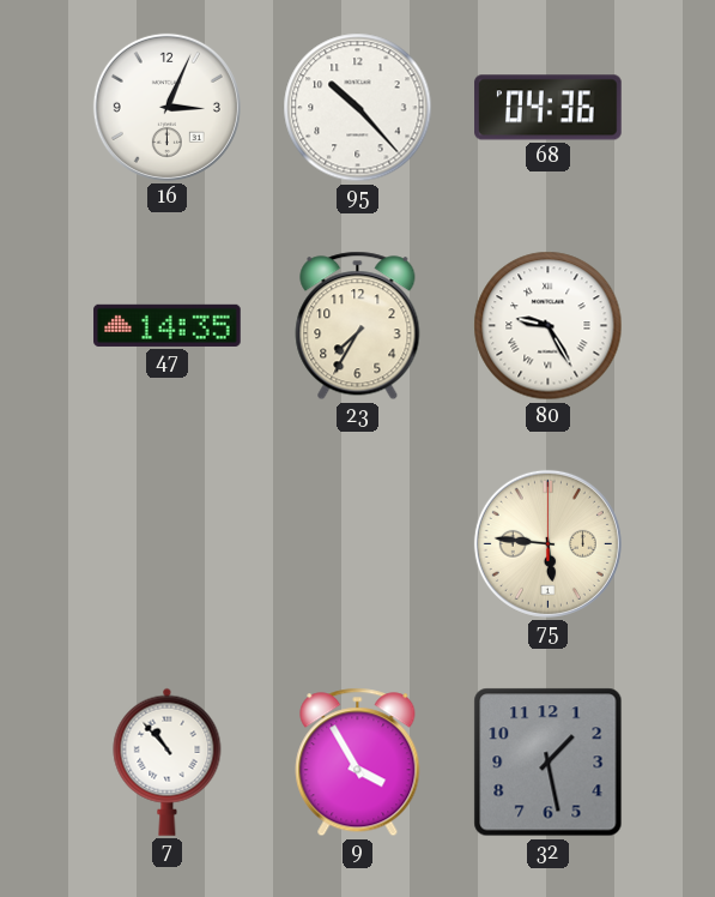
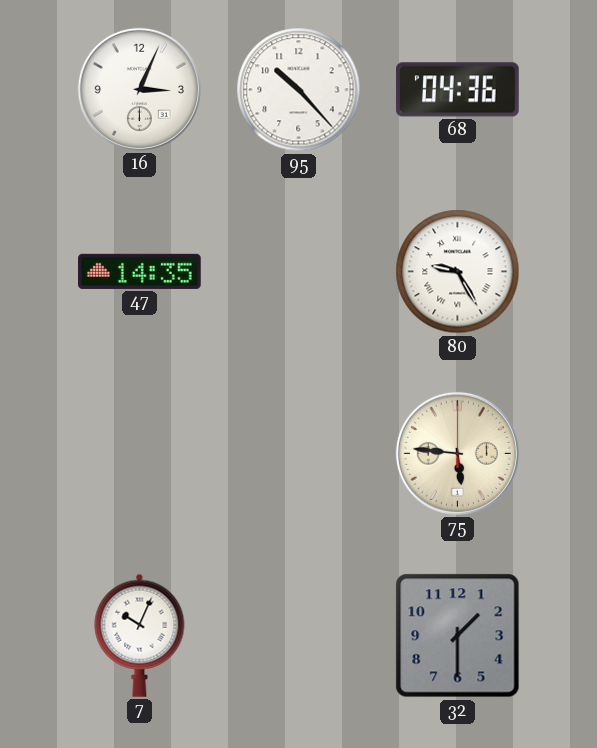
23: 7:35 -> none
7: 10:53 -> 10:04
9: 3:55 -> none
32: 1:28 -> 1:30
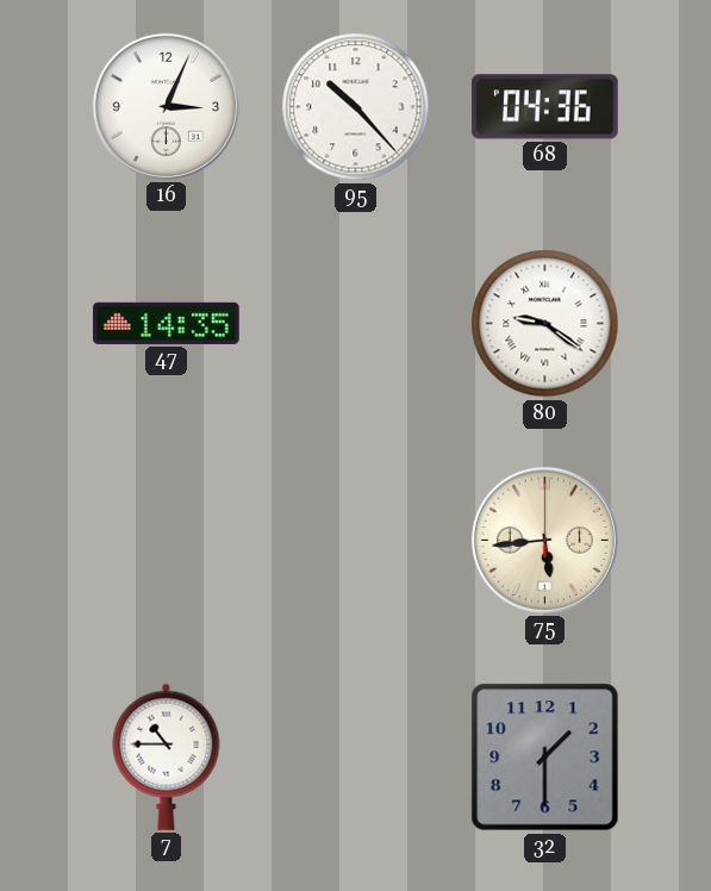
80: 9:25 -> 9:21
75: 5:46 -> 5:44
7: 10:04 -> 10:45
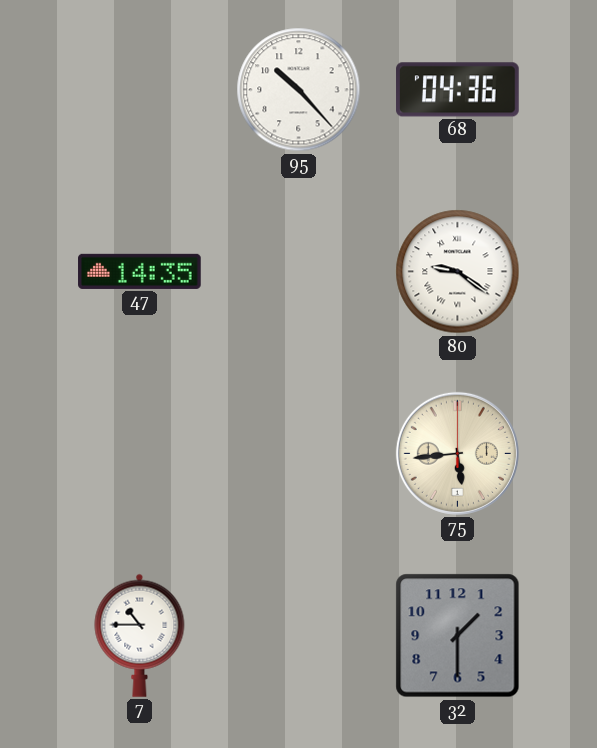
16: 3:04 -> none
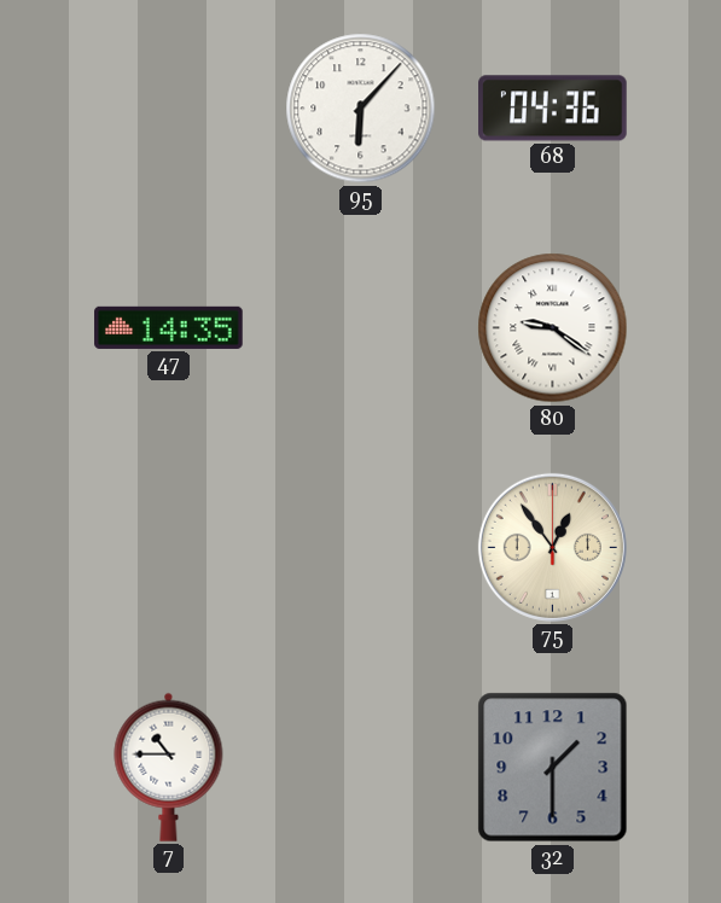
95: 10:23 -> 6:07
75: 5:44 -> 12:54
